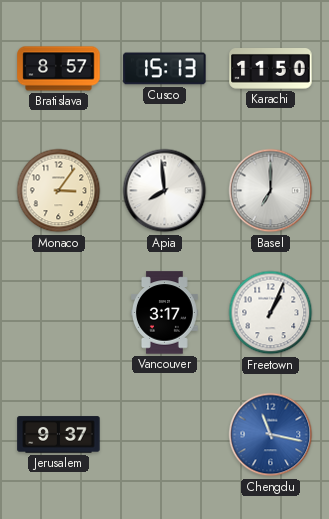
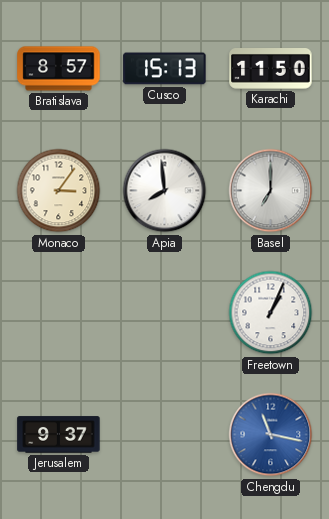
Vancouver: 3:17 -> none
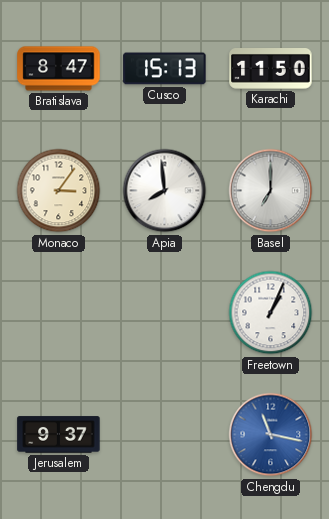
Bratislava: 8:57 -> 8:47
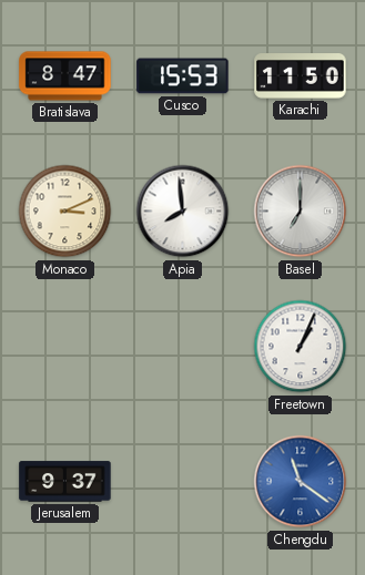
Cusco: 15:13 -> 15:53
Monaco: 3:06 -> 3:11
Chengdu: 11:17 -> 11:21
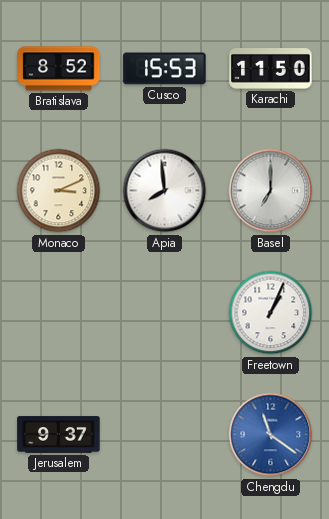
Bratislava: 8:47 -> 8:52
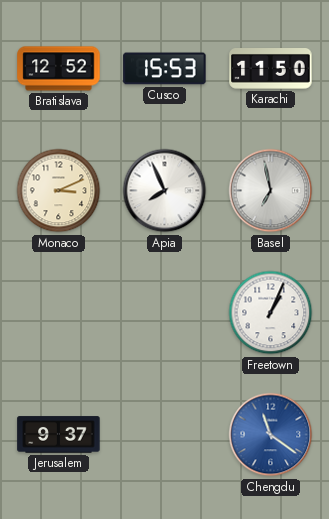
Bratislava: 8:52 -> 12:52
Apia: 7:59 -> 7:56
Basel: 7:00 -> 6:58
